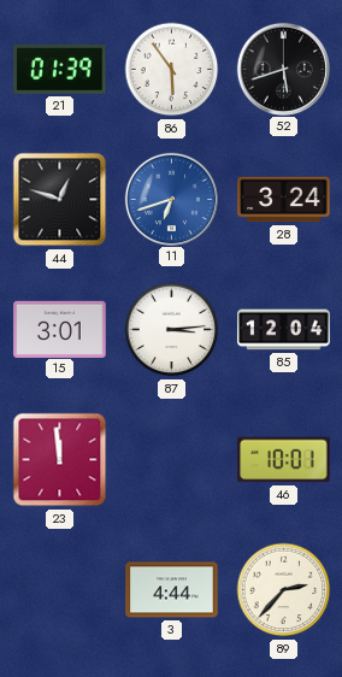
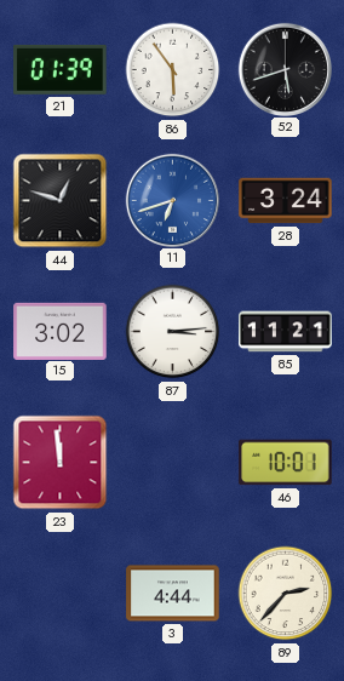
15: 3:01 -> 3:02
85: 12:04 -> 11:21
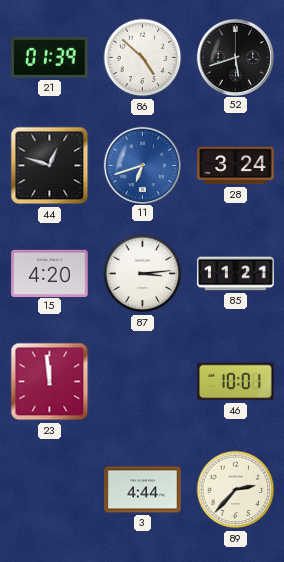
86: 5:54 -> 4:52
15: 3:02 -> 4:20
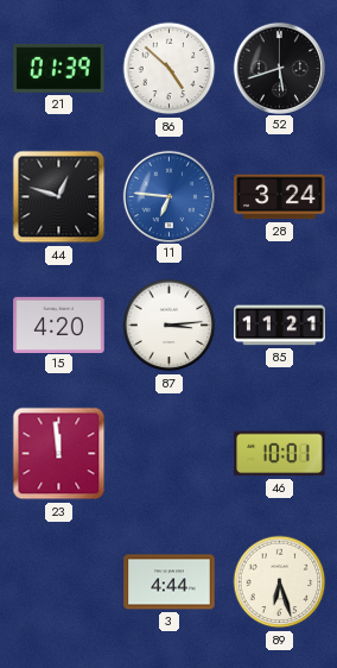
11: 6:42 -> 6:46
89: 2:37 -> 6:27
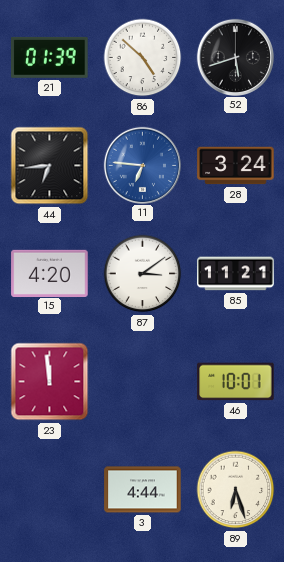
44: 12:48 -> 6:44
87: 3:14 -> 3:09
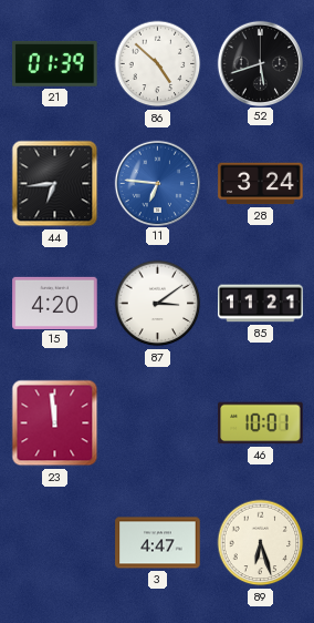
3: 4:44 -> 4:47
